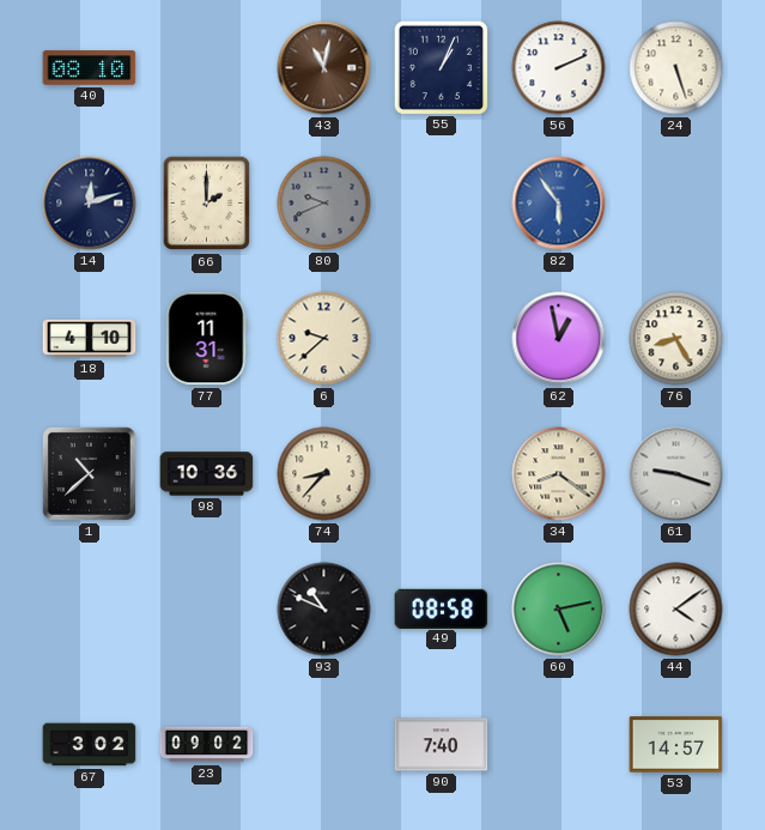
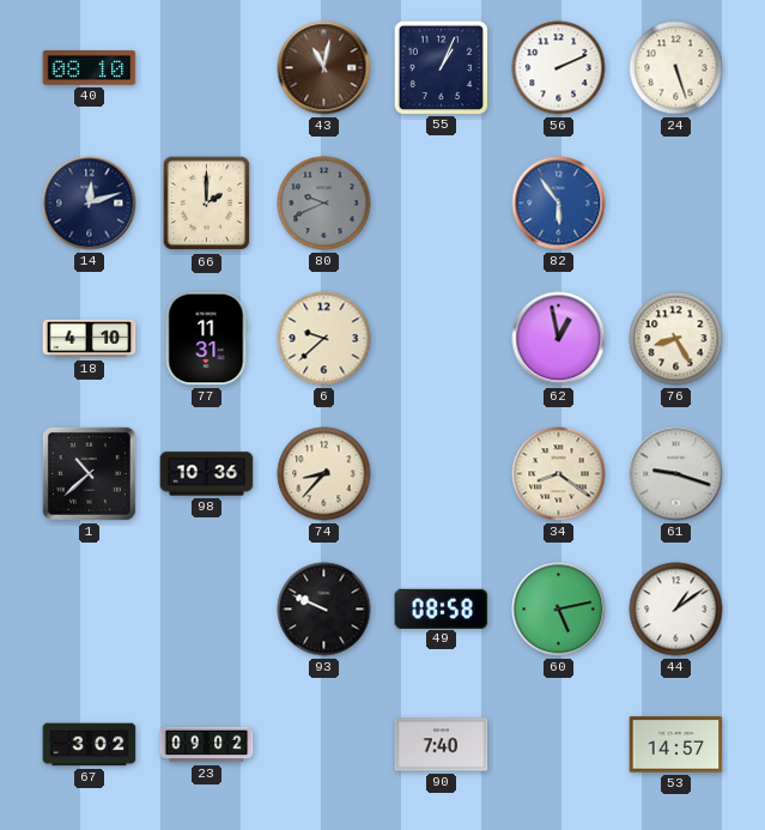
93: 10:49 -> 9:49
44: 4:09 -> 1:09
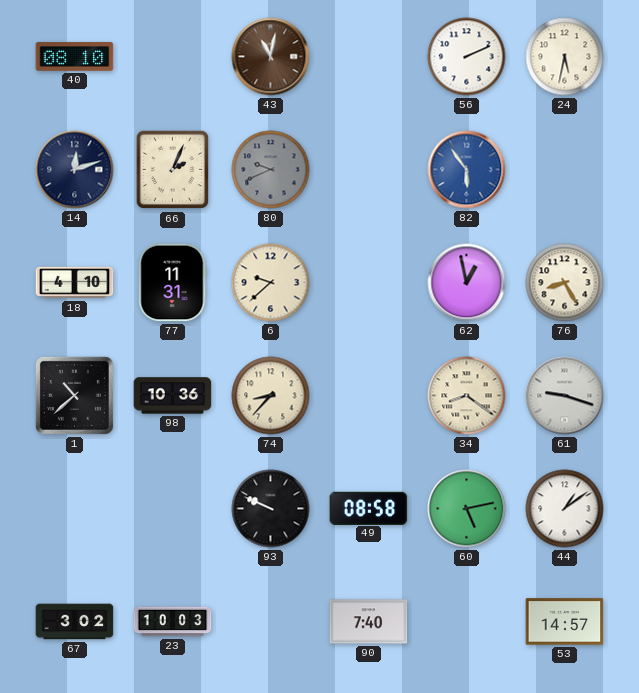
55: 1:04 -> none
24: 5:27 -> 5:32
66: 2:00 -> 2:04
23: 09:02 -> 10:03
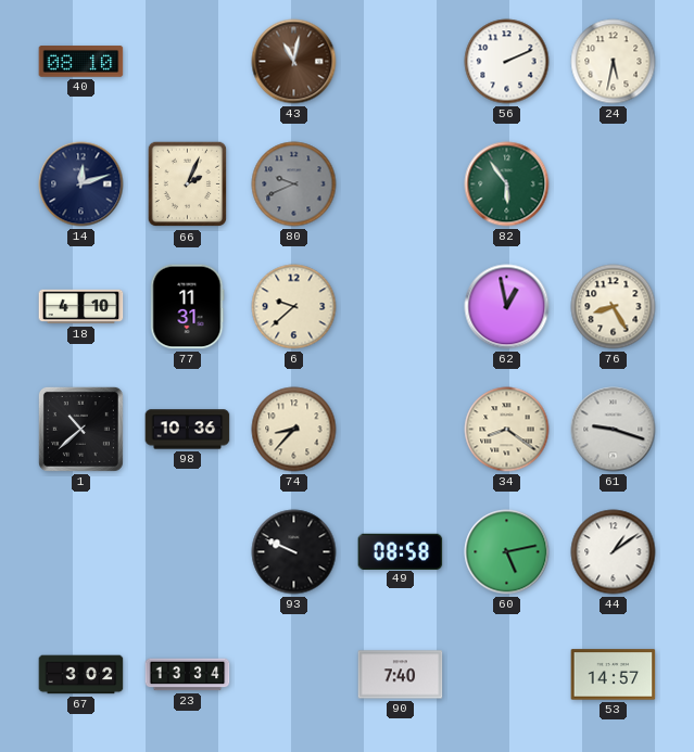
82 dial: blue -> green
23: 10:03 -> 13:34
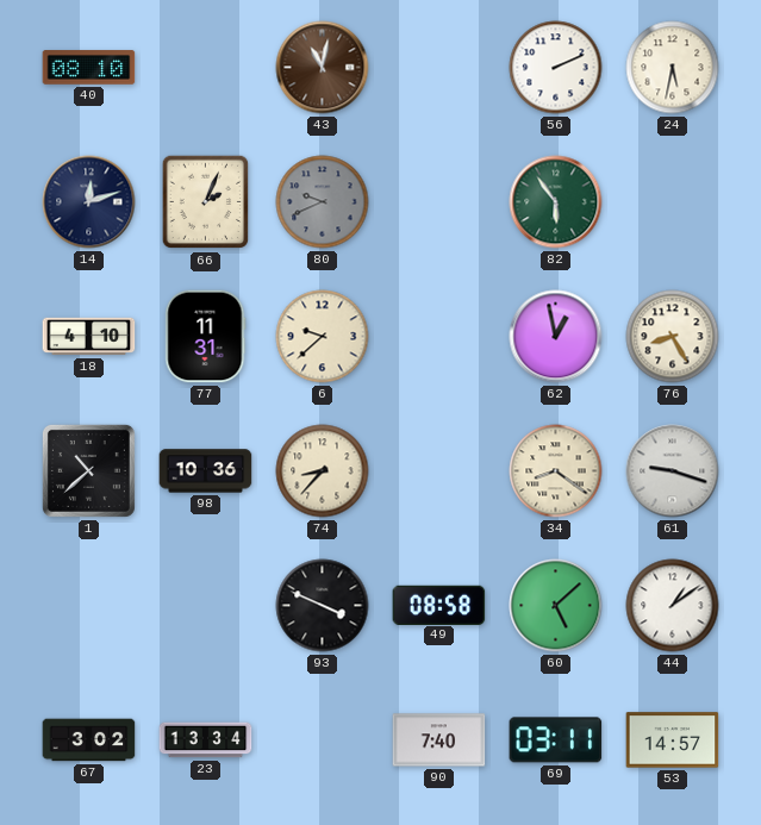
93: 9:49 -> 3:49
60: 5:13 -> 5:08
69: none -> 03:11
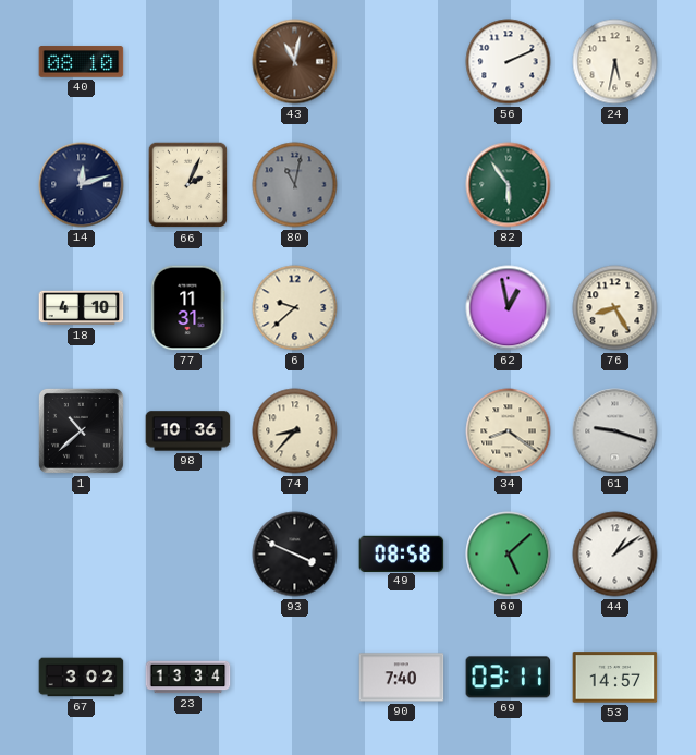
80: 9:41 -> 11:02
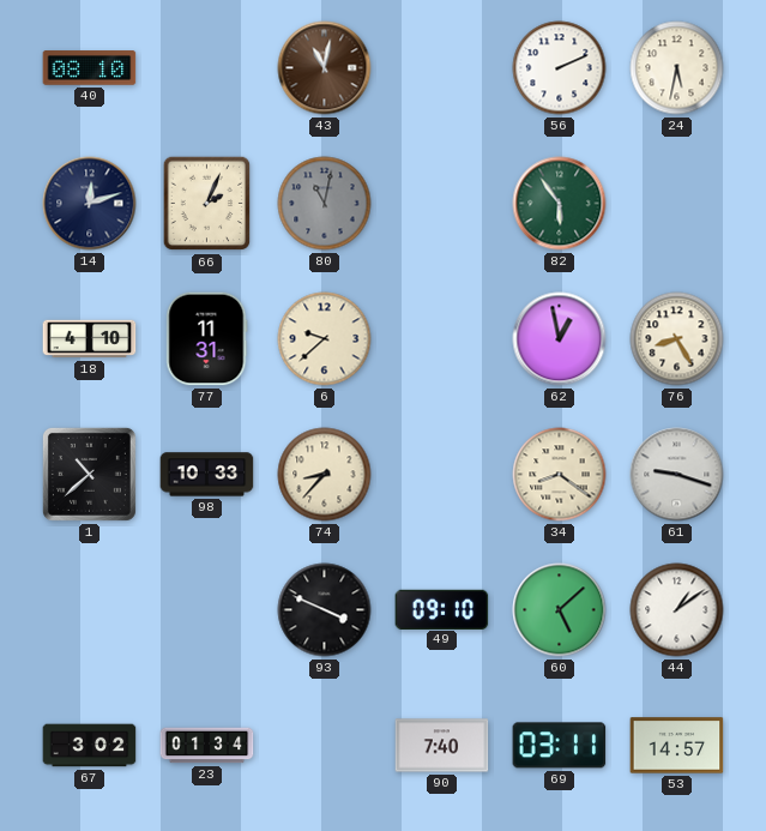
98: 10:36 -> 10:33
49: 08:58 -> 09:10
23: 13:34 -> 01:34
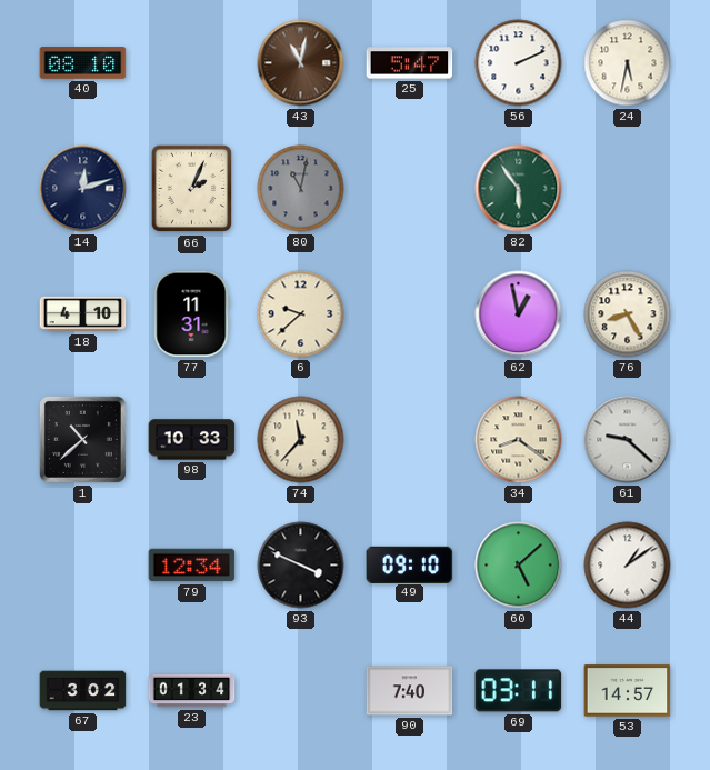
25: none -> 5:47
74: 8:37 -> 11:37
61: 9:18 -> 9:22
79: none -> 12:34
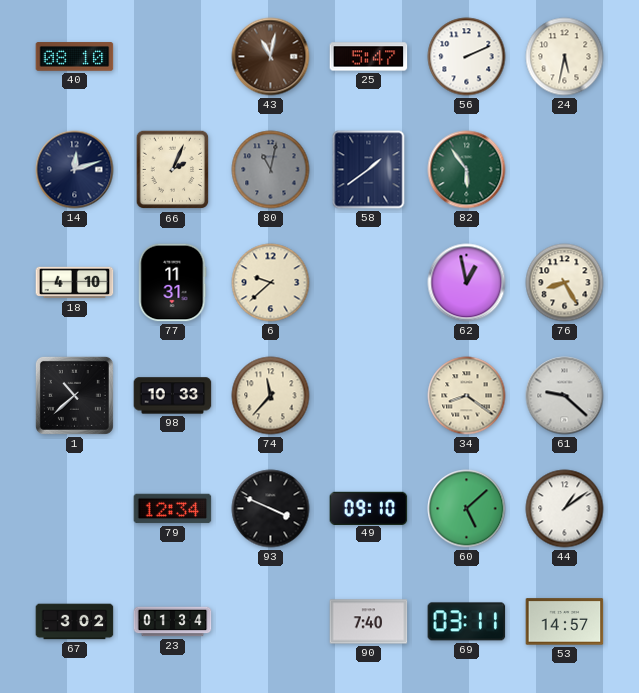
58: none -> 1:39
